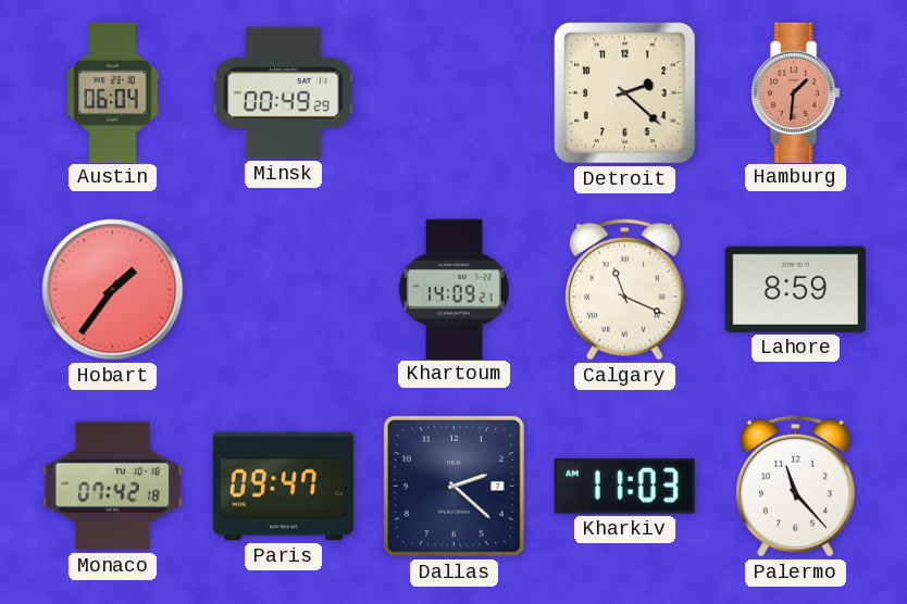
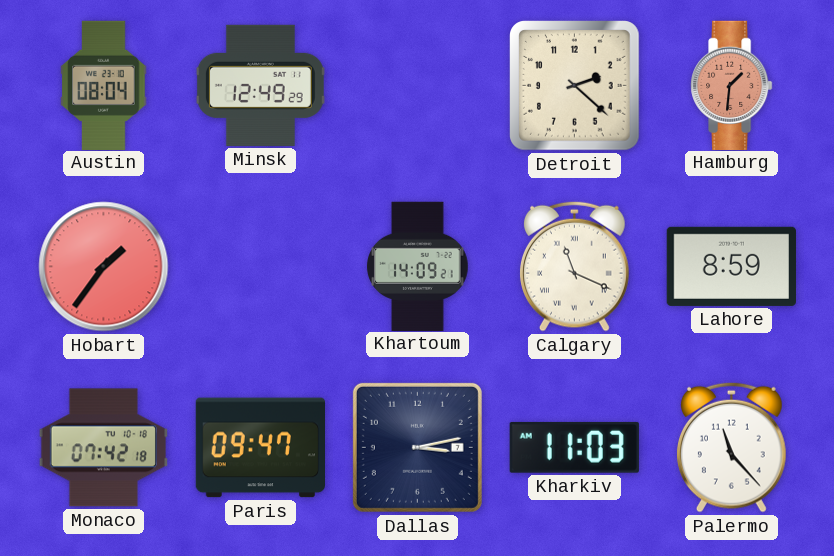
Austin: 06:04 -> 08:04
Minsk: 00:49 -> 12:49
Dallas: 2:22 -> 3:13
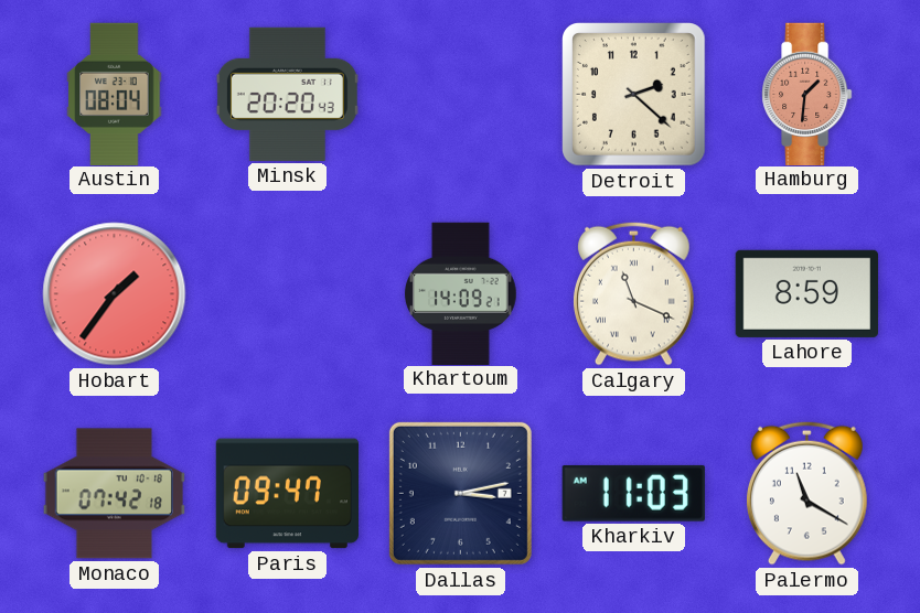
Minsk: 12:49 -> 20:20
Palermo: 11:23 -> 11:20
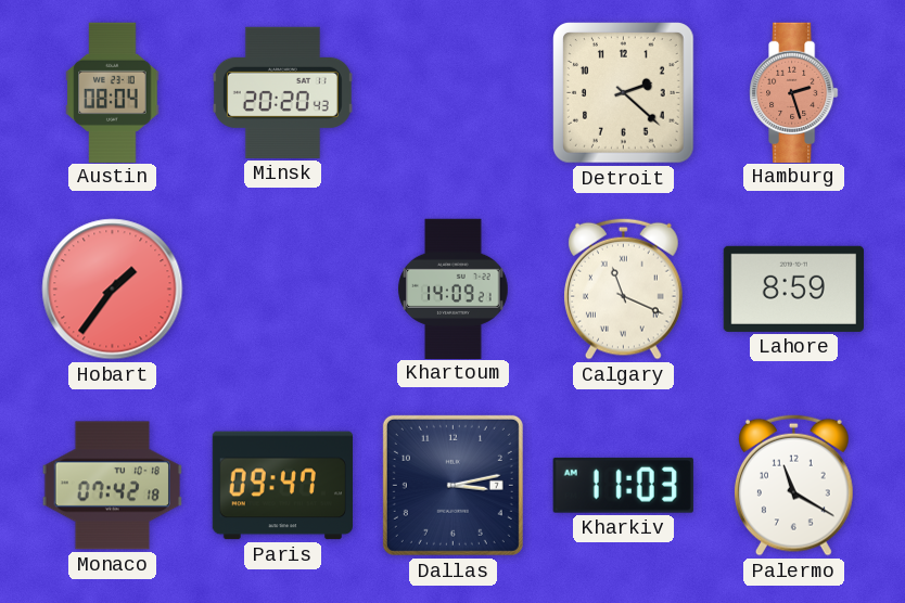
Hamburg: 1:31 -> 2:27
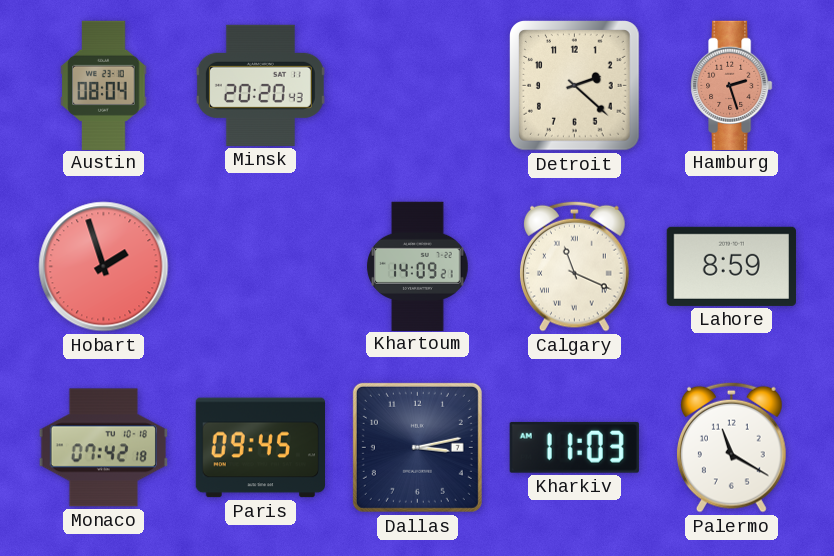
Hobart: 1:36 -> 1:57
Paris: 09:47 -> 09:45
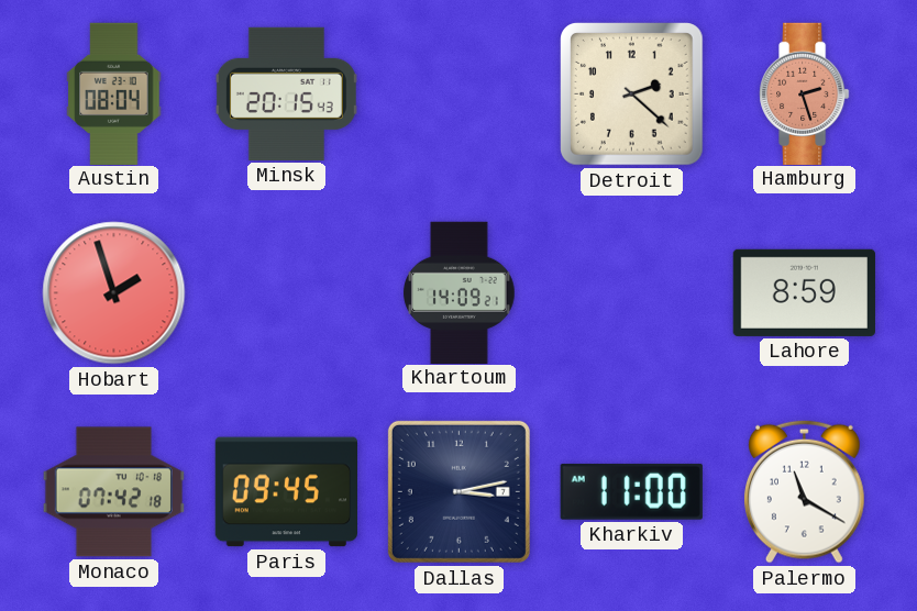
Minsk: 20:20 -> 20:15
Calgary: 11:19 -> none
Kharkiv: 11:03 -> 11:00
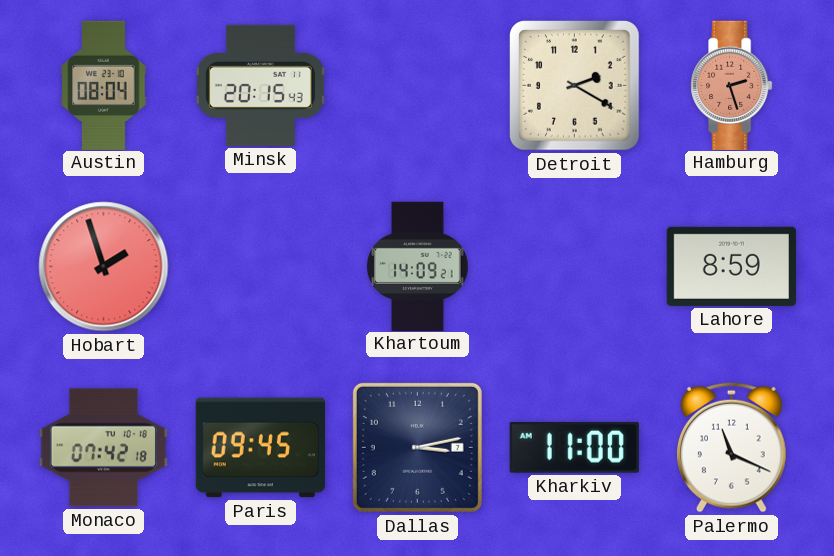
Detroit: 2:22 -> 2:20
Palermo: 11:20 -> 11:19
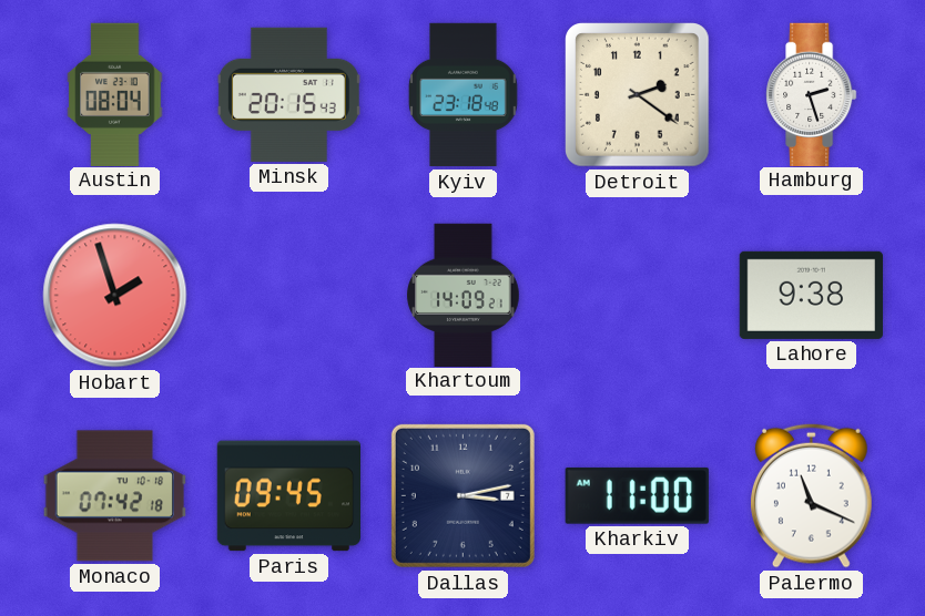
Kyiv: none -> 23:18
Detroit: 2:20 -> 2:21
Hamburg dial: salmon -> white
Lahore: 8:59 -> 9:38
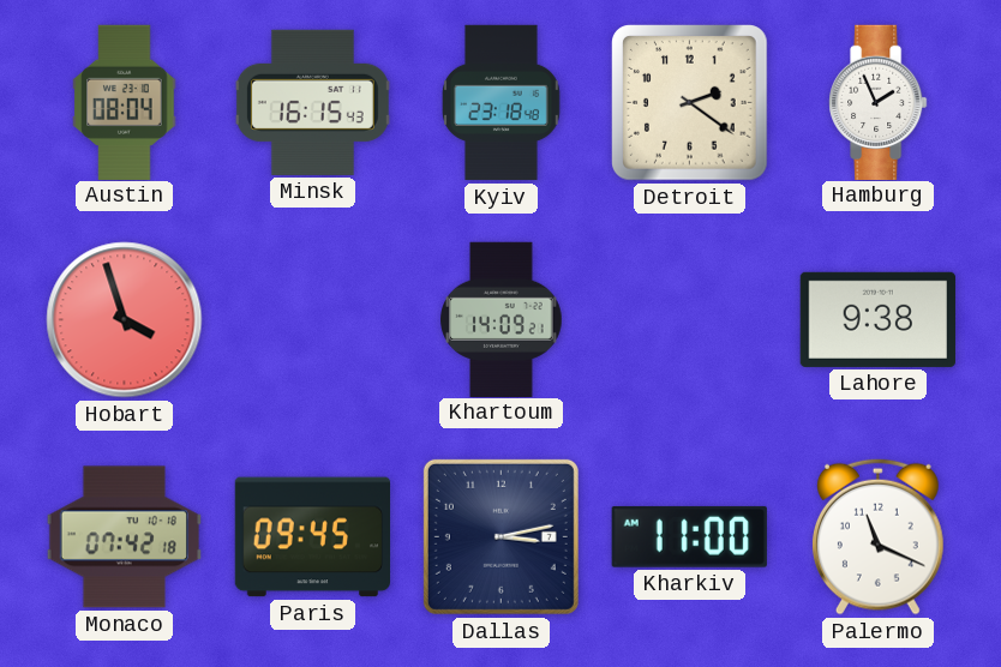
Minsk: 20:15 -> 16:15
Hamburg: 2:27 -> 1:56
Hobart: 1:57 -> 3:57
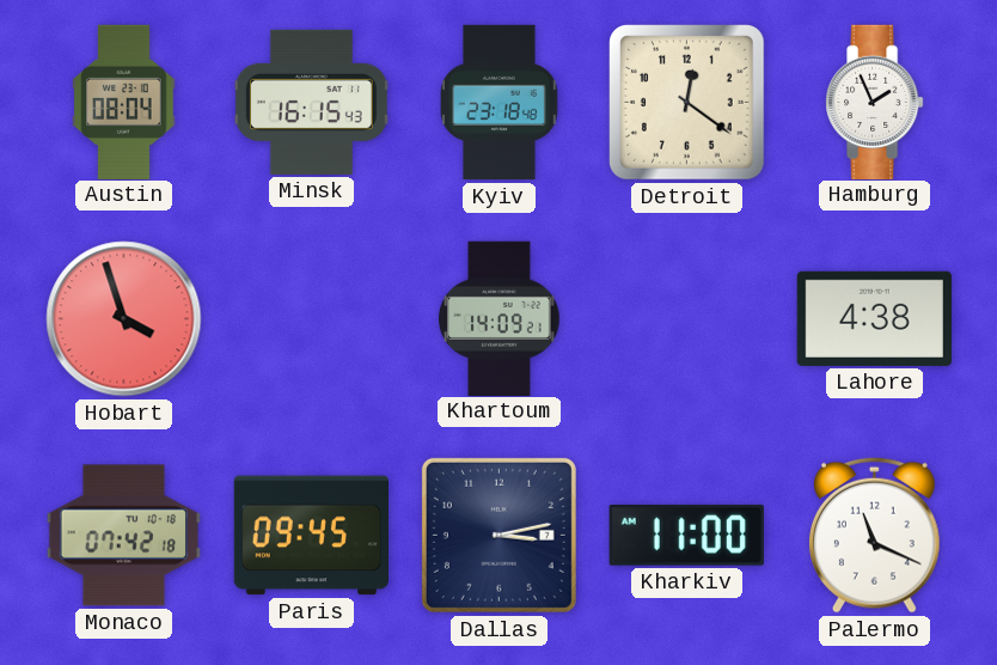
Detroit: 2:21 -> 12:21
Lahore: 9:38 -> 4:38
